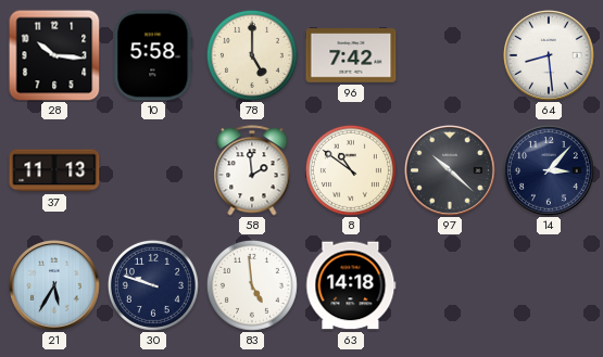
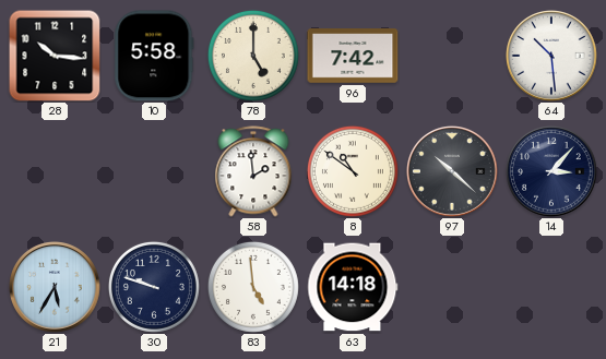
64: 8:29 -> 10:29
37: 11:13 -> none
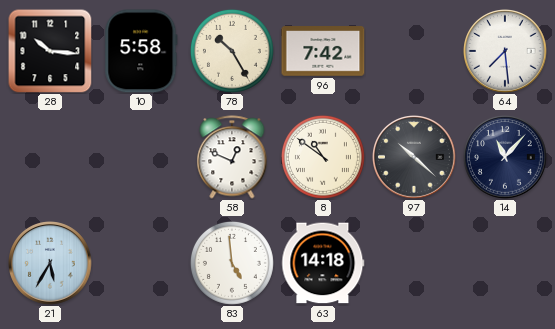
78: 5:00 -> 10:25
64: 10:29 -> 7:29
58: 1:59 -> 12:49
14: 3:07 -> 11:07
30: 9:48 -> none
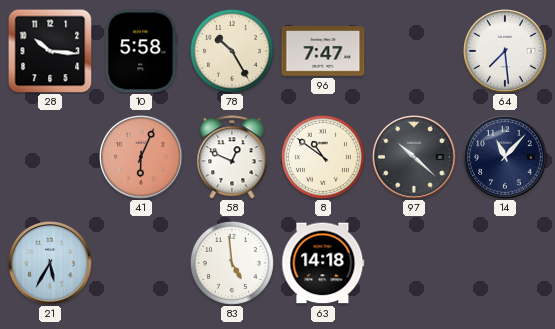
96: 7:42 -> 7:47
41: none -> 6:04
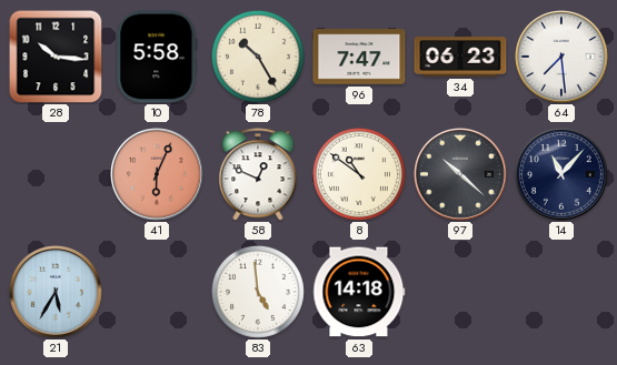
34: none -> 06:23
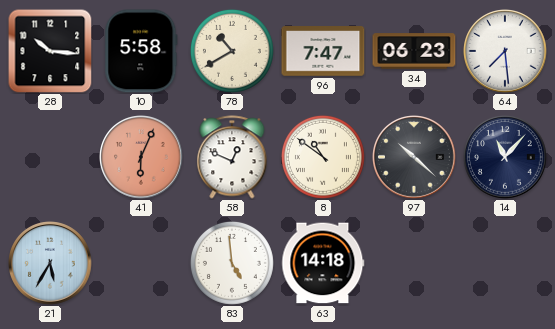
78: 10:25 -> 10:40
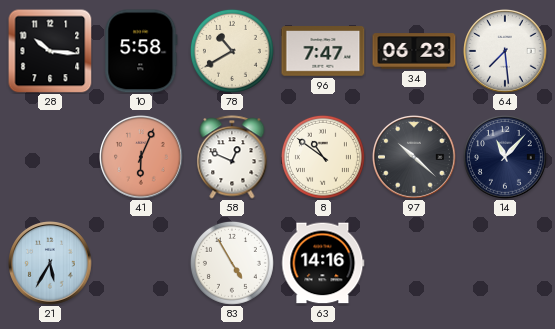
83: 4:59 -> 4:55
63: 14:18 -> 14:16
